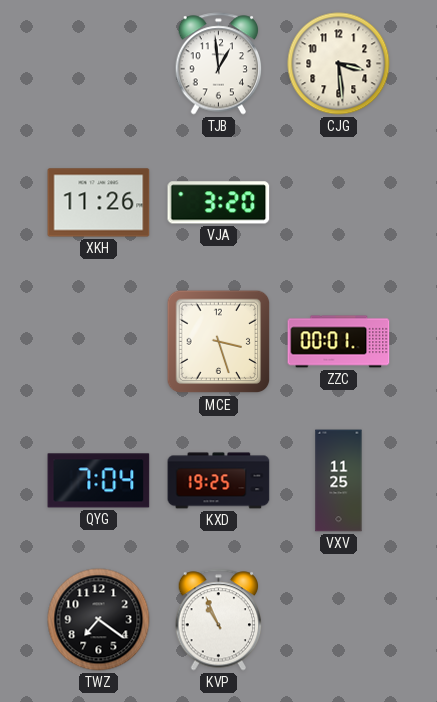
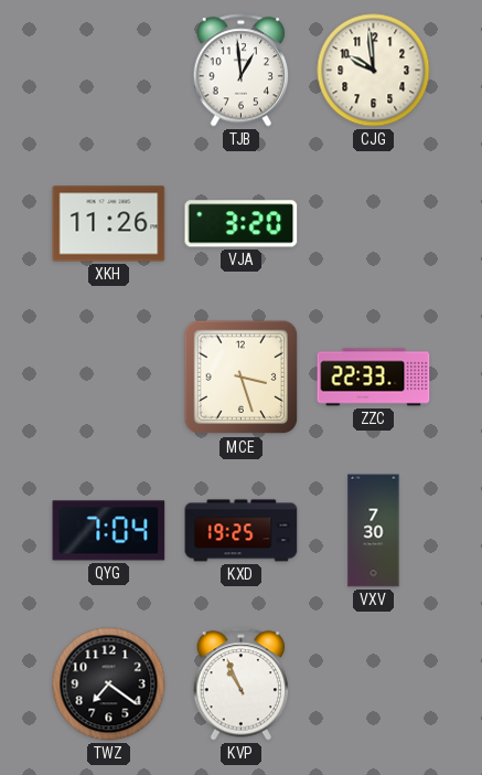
CJG: 3:29 -> 9:59
ZZC: 00:01 -> 22:33
VXV: 11:25 -> 7:30
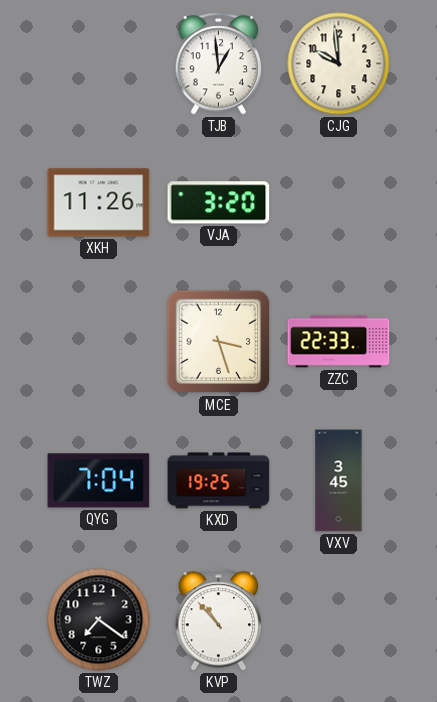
VXV: 7:30 -> 3:45
KVP: 10:56 -> 10:53
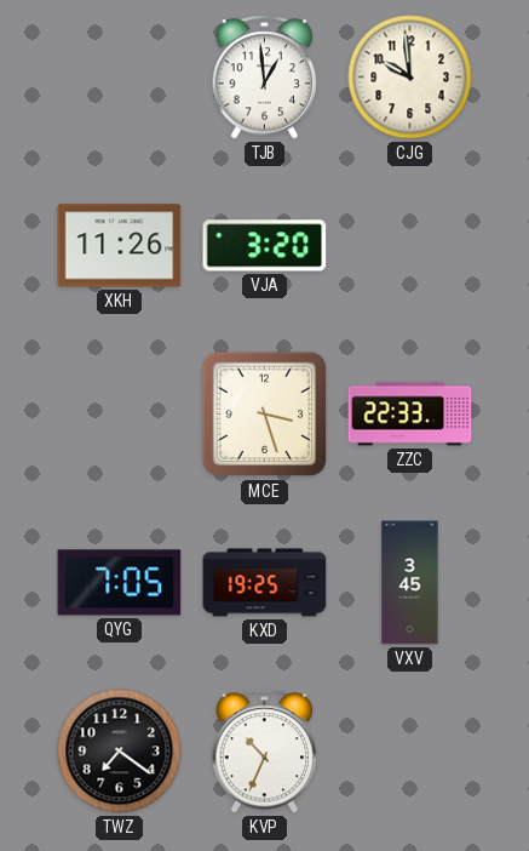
QYG: 7:04 -> 7:05
KVP: 10:53 -> 10:34
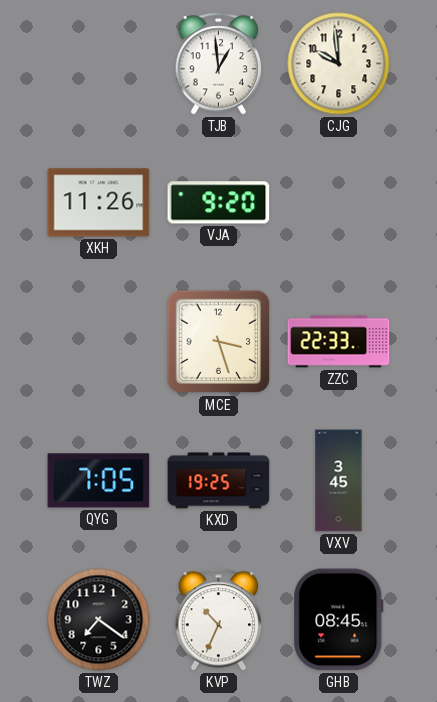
VJA: 3:20 -> 9:20
GHB: none -> 08:45
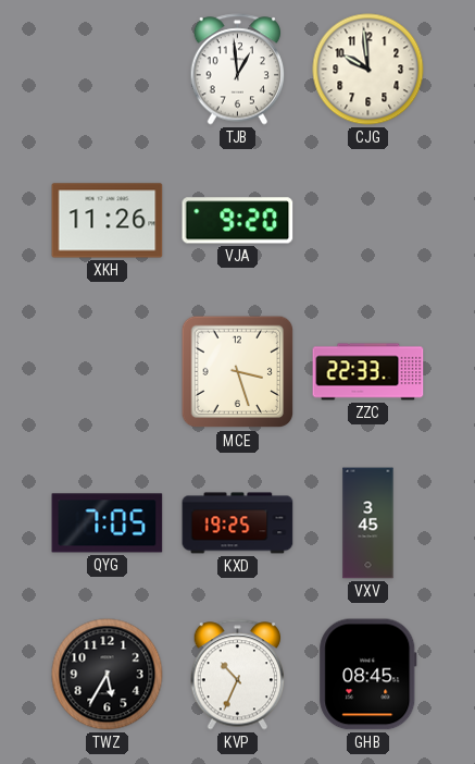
TWZ: 7:21 -> 5:35
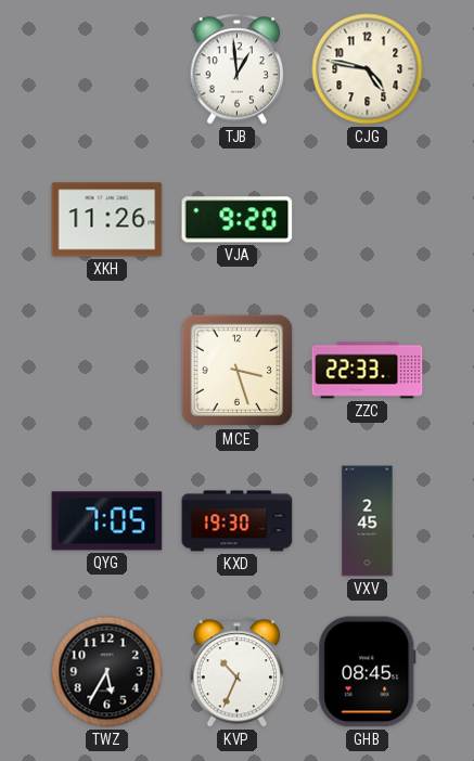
CJG: 9:59 -> 4:47
KXD: 19:25 -> 19:30
VXV: 3:45 -> 2:45
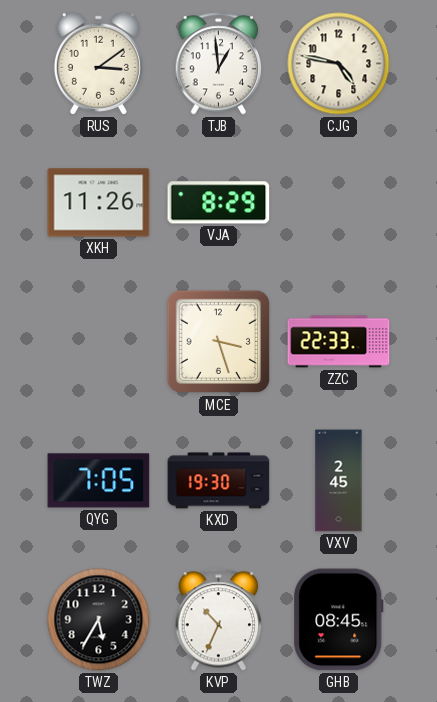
RUS: none -> 3:09
VJA: 9:20 -> 8:29
